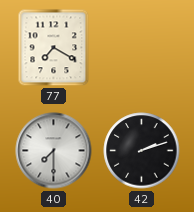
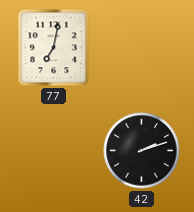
77: 7:20 -> 7:02
40: 7:30 -> none
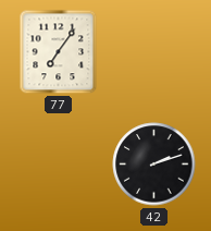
77: 7:02 -> 7:06
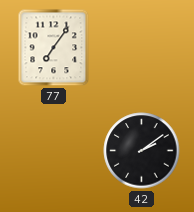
42: 2:12 -> 2:09
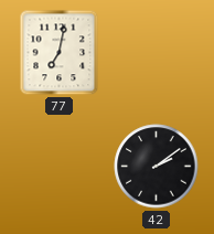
77: 7:06 -> 7:02
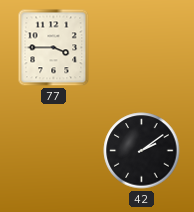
77: 7:02 -> 3:45
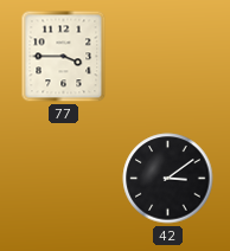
42: 2:09 -> 3:09
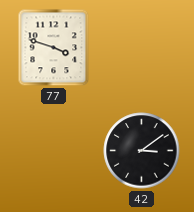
77: 3:45 -> 3:48
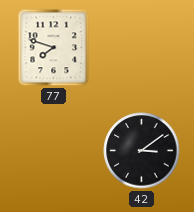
77: 3:48 -> 7:48
